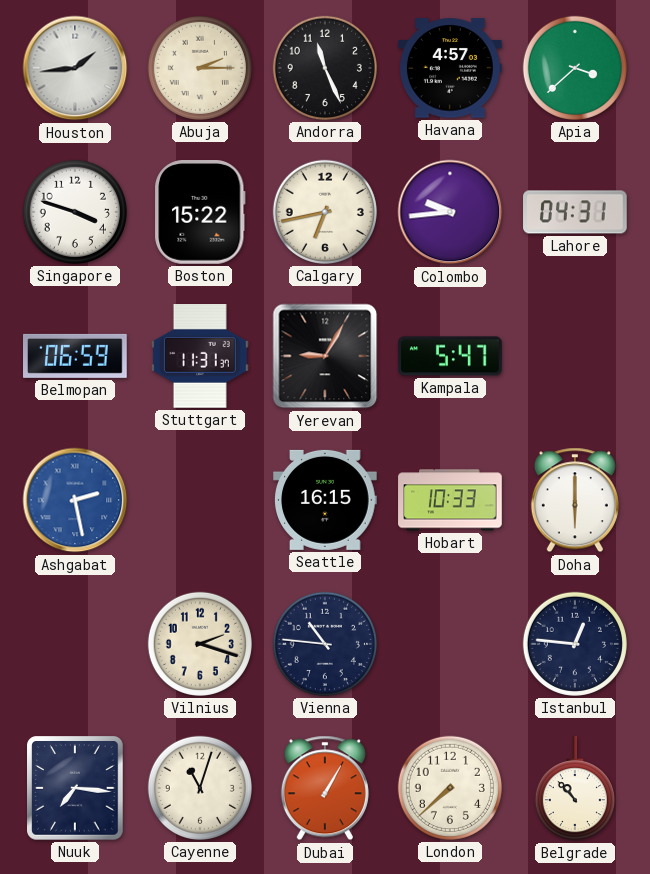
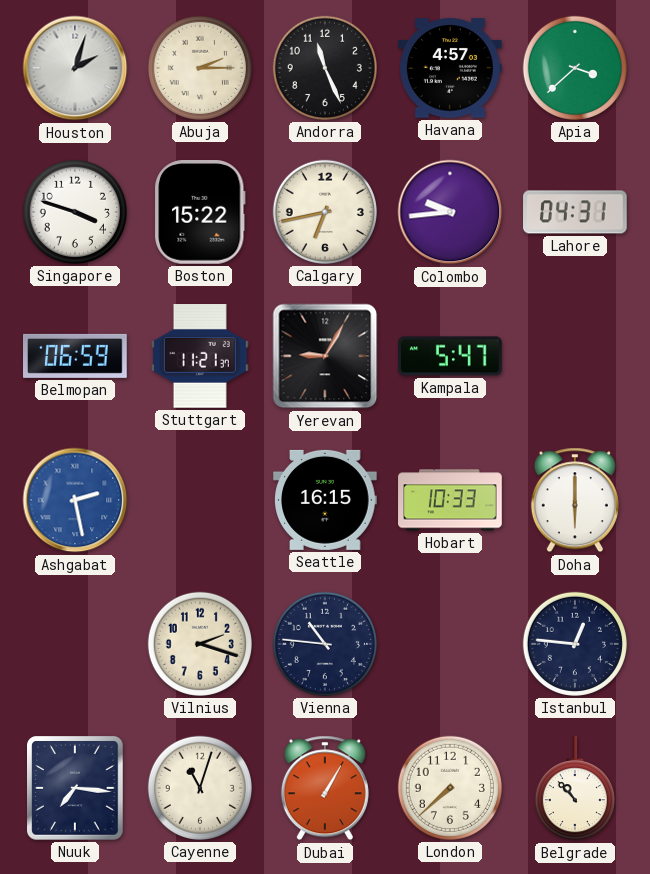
Houston: 1:44 -> 2:03
Stuttgart: 11:31 -> 11:21
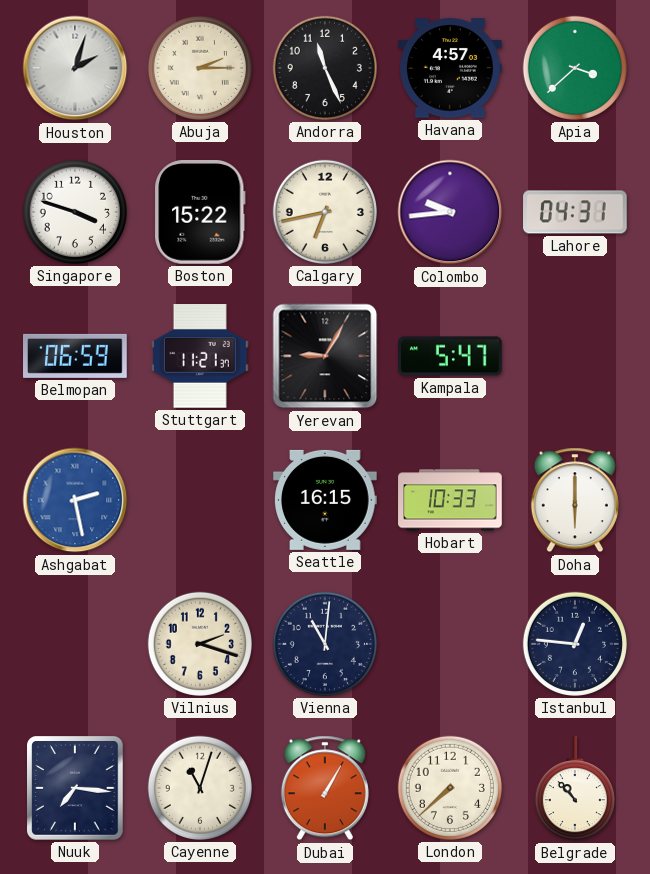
Vienna: 10:46 -> 11:01
